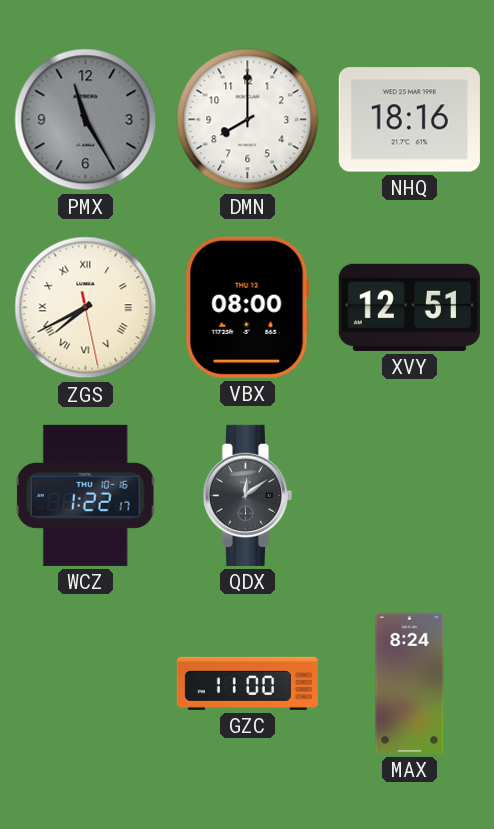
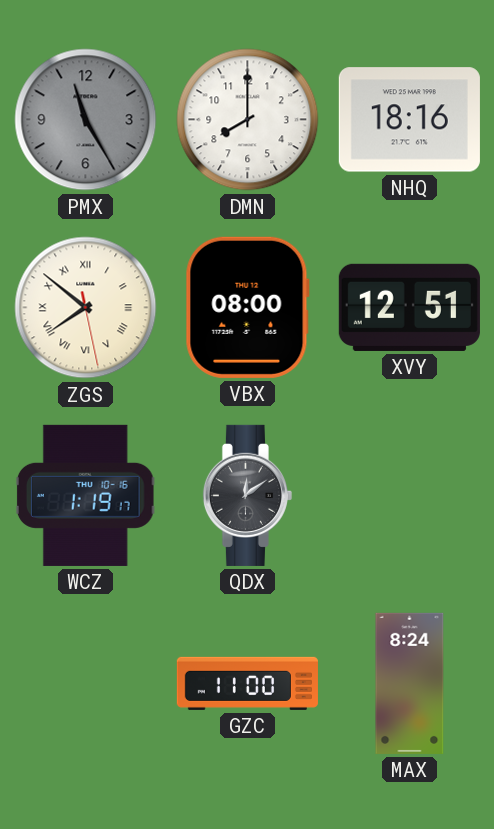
ZGS: 7:40 -> 7:51
WCZ: 1:22 -> 1:19
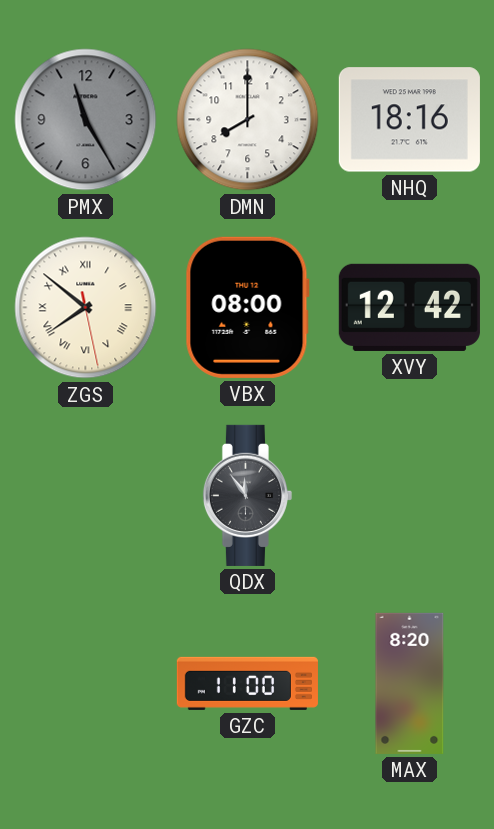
XVY: 12:51 -> 12:42
WCZ: 1:19 -> none
QDX: 12:09 -> 11:54
MAX: 8:24 -> 8:20
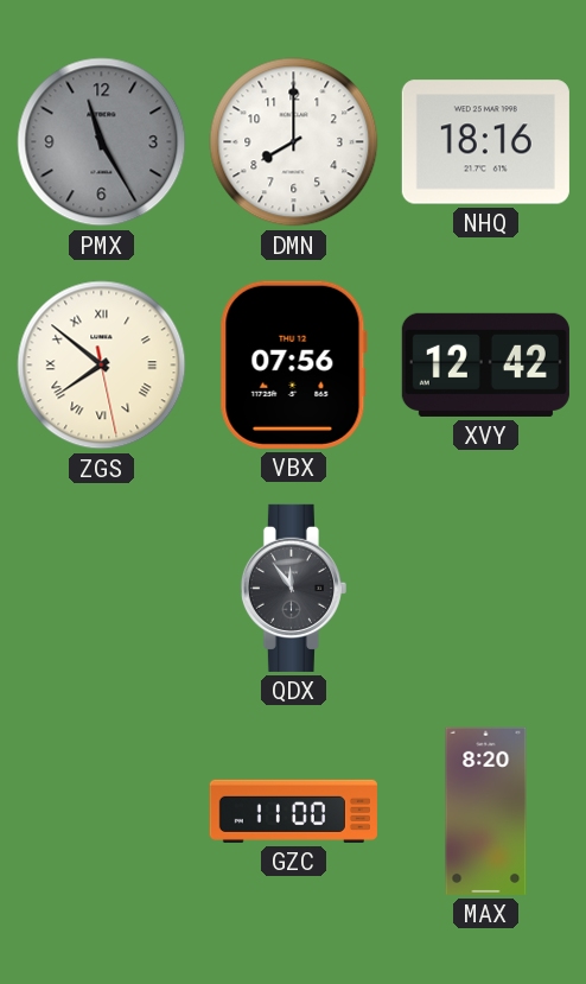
VBX: 08:00 -> 07:56
